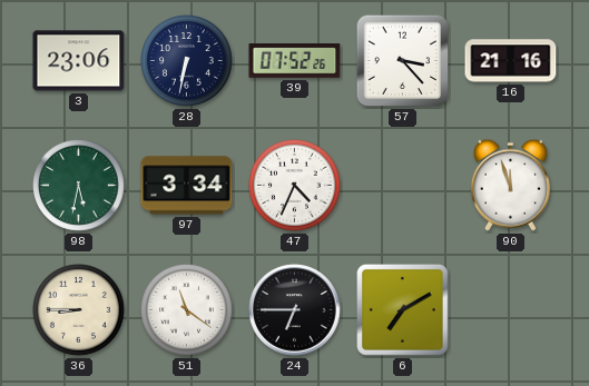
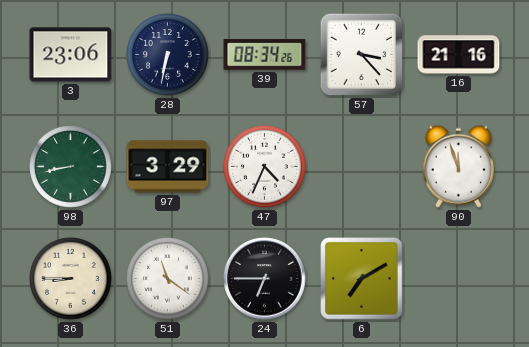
39: 07:52 -> 08:34
98: 5:32 -> 8:43
97: 3:34 -> 3:29
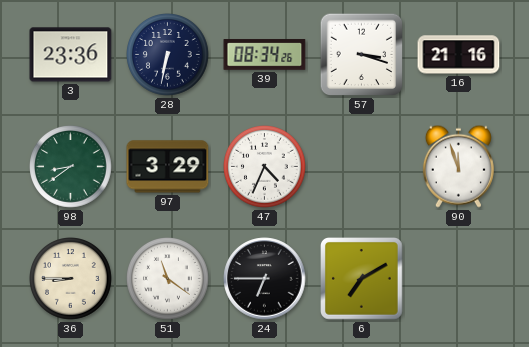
3: 23:06 -> 23:36
57: 3:23 -> 3:18
98: 8:43 -> 8:39
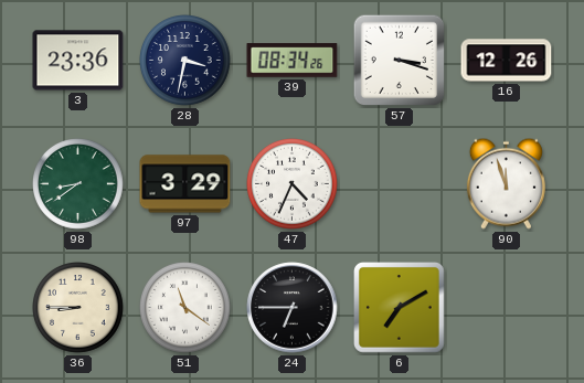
28: 6:32 -> 3:32
16: 21:16 -> 12:26
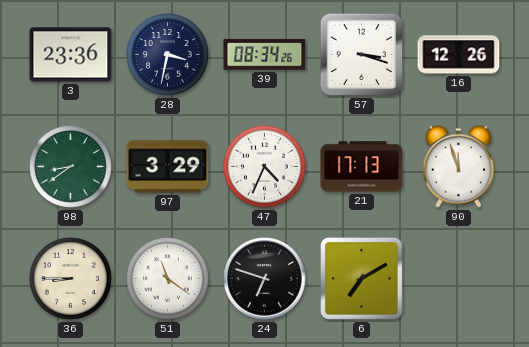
21: none -> 17:13
24: 6:45 -> 6:48
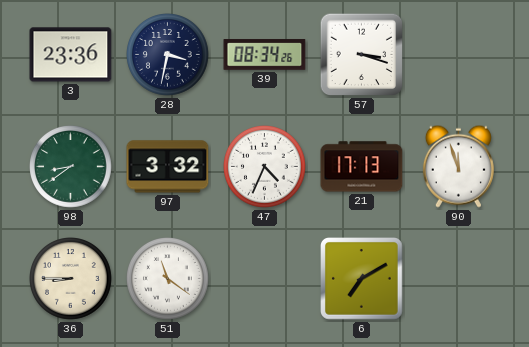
16: 12:26 -> none
97: 3:29 -> 3:32
24: 6:48 -> none
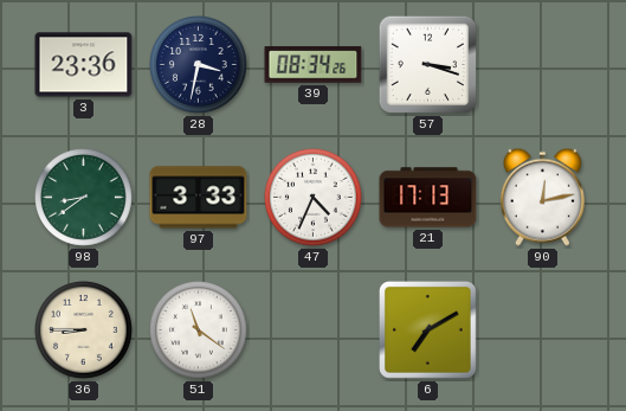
97: 3:32 -> 3:33
90: 11:57 -> 12:13
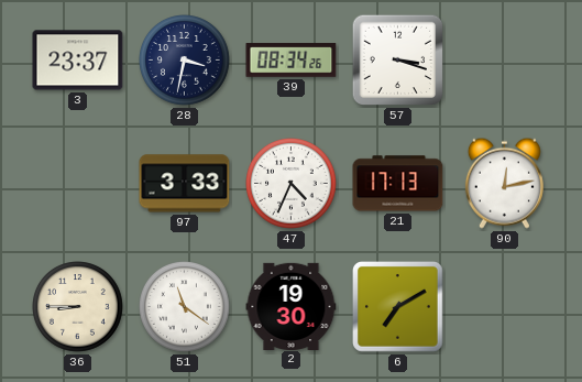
3: 23:36 -> 23:37
98: 8:39 -> none
2: none -> 19:30
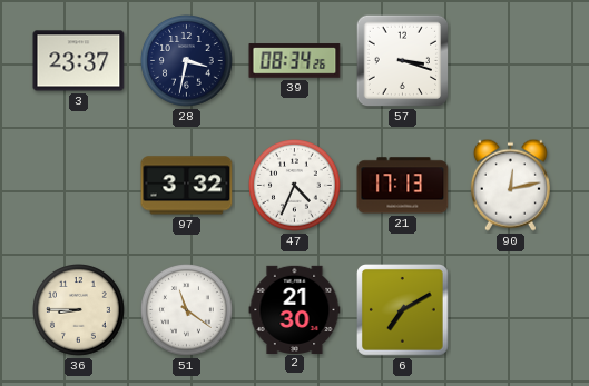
97: 3:33 -> 3:32
2: 19:30 -> 21:30
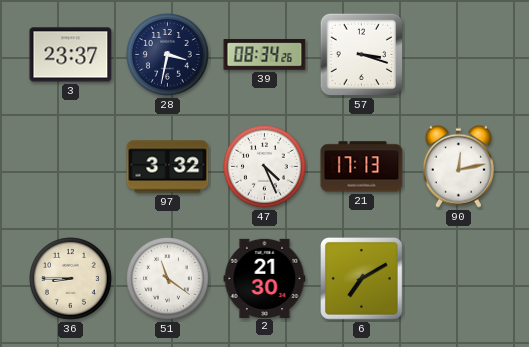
47: 4:34 -> 4:26
